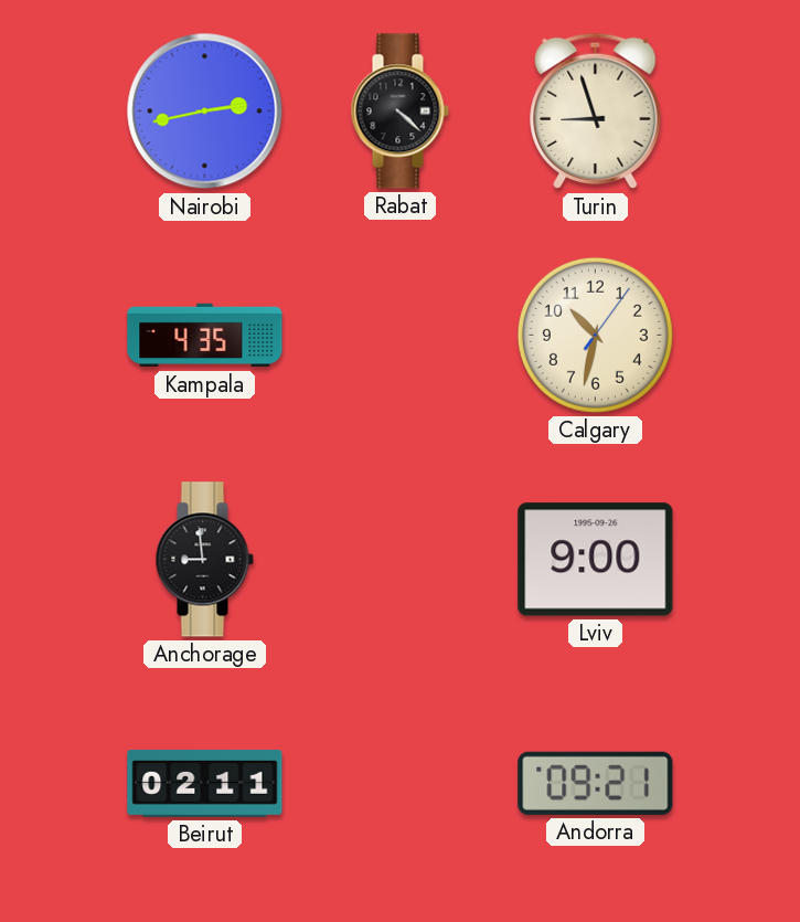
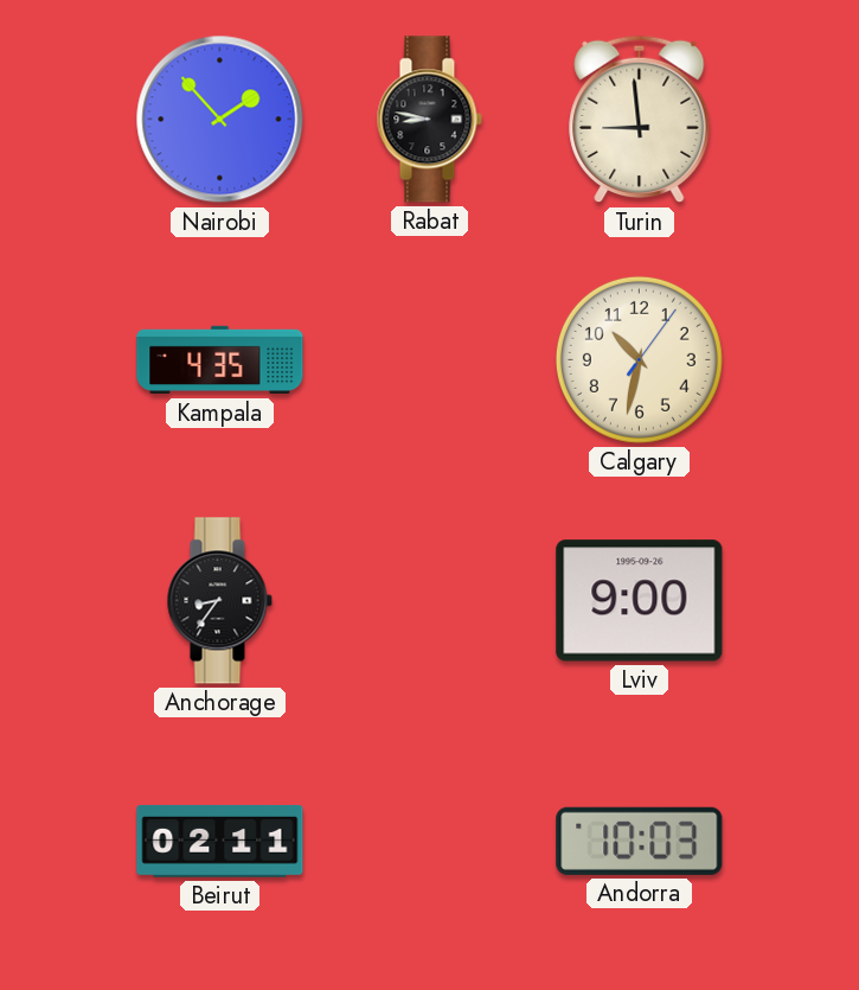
Nairobi: 2:43 -> 1:53
Rabat: 4:22 -> 8:47
Turin: 8:57 -> 8:59
Anchorage: 8:59 -> 8:36
Andorra: 09:21 -> 10:03
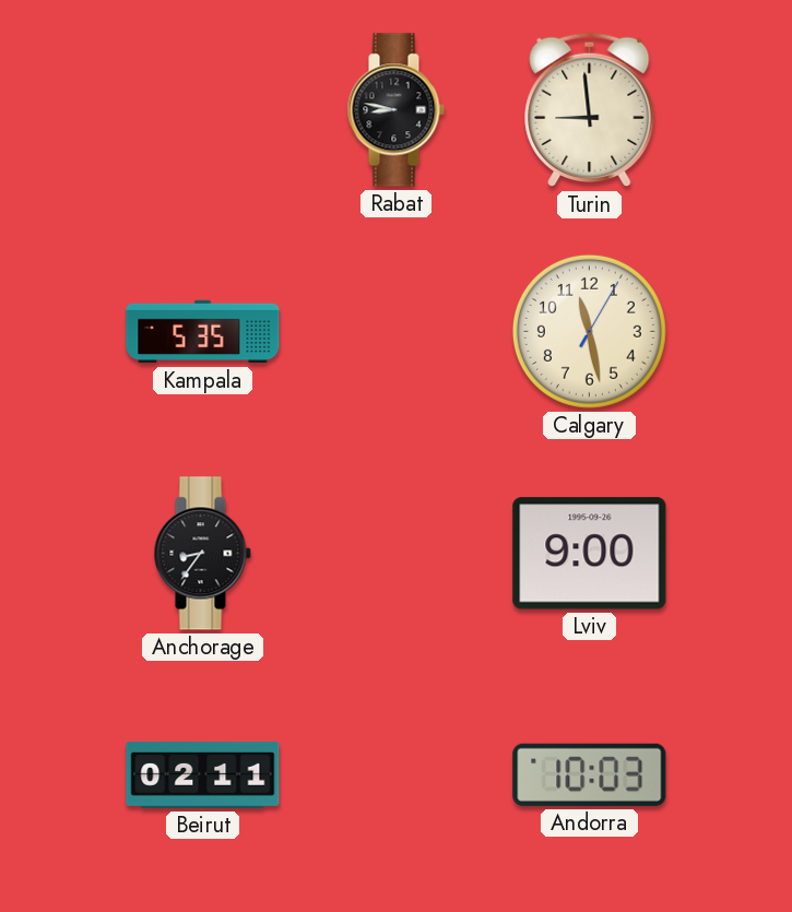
Nairobi: 1:53 -> none
Kampala: 4:35 -> 5:35
Calgary: 10:32 -> 11:28
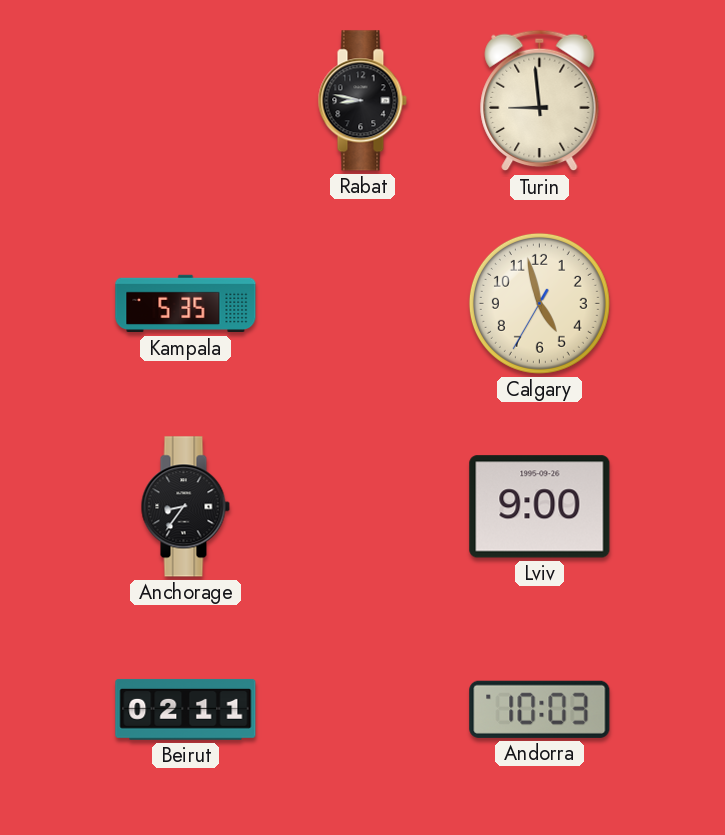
Calgary: 11:28 -> 4:57
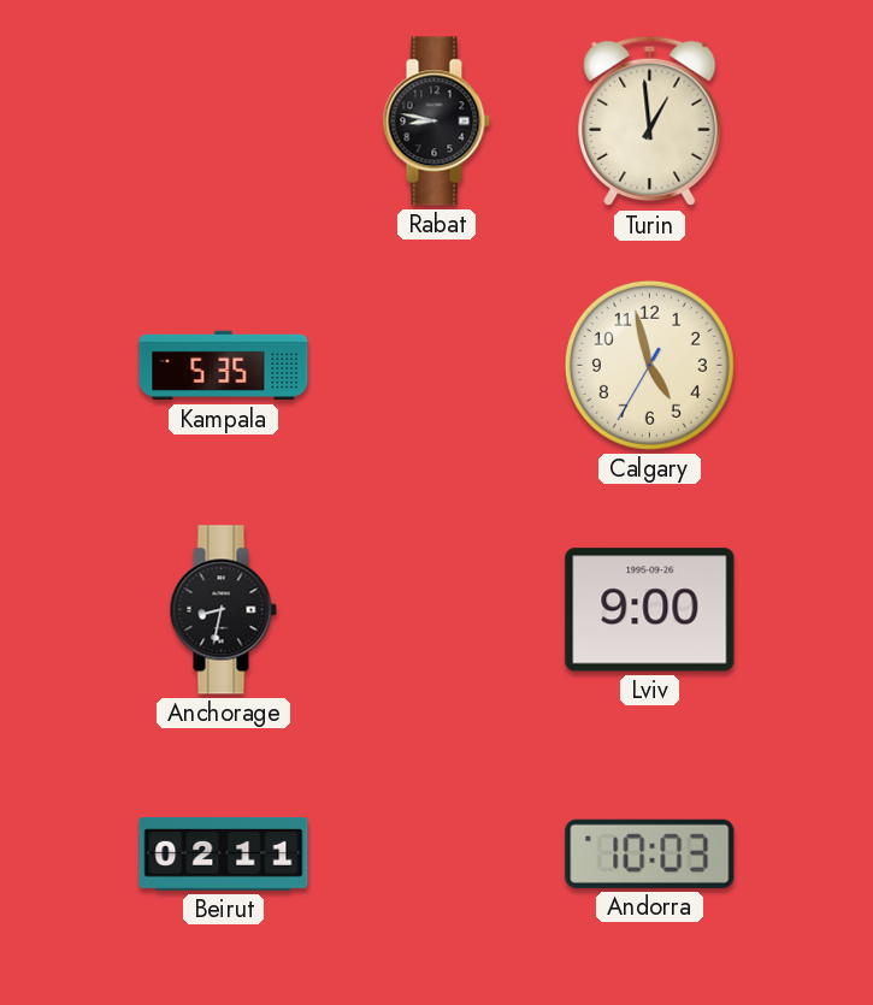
Turin: 8:59 -> 12:59
Anchorage: 8:36 -> 8:32
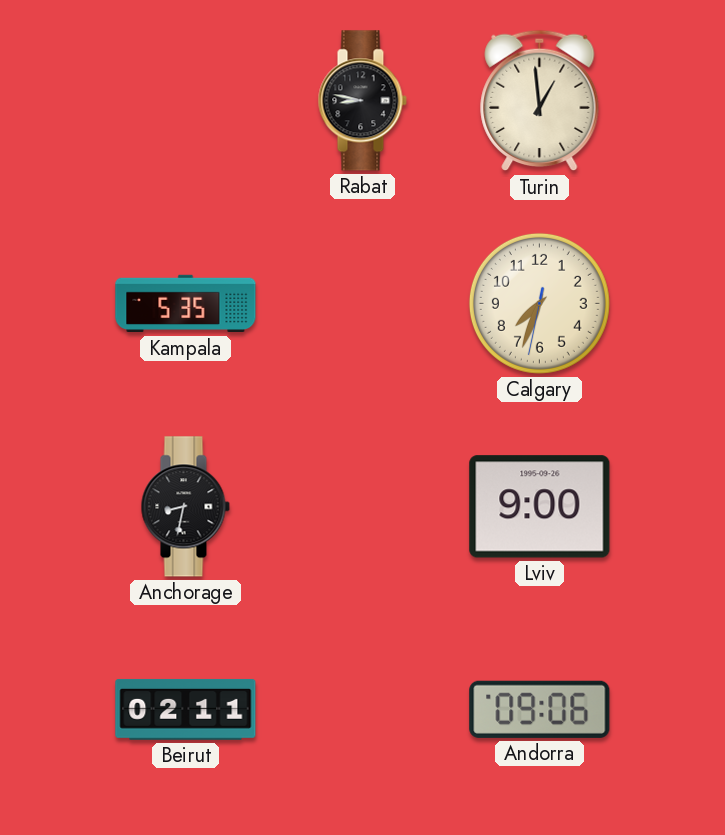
Calgary: 4:57 -> 7:33
Andorra: 10:03 -> 09:06
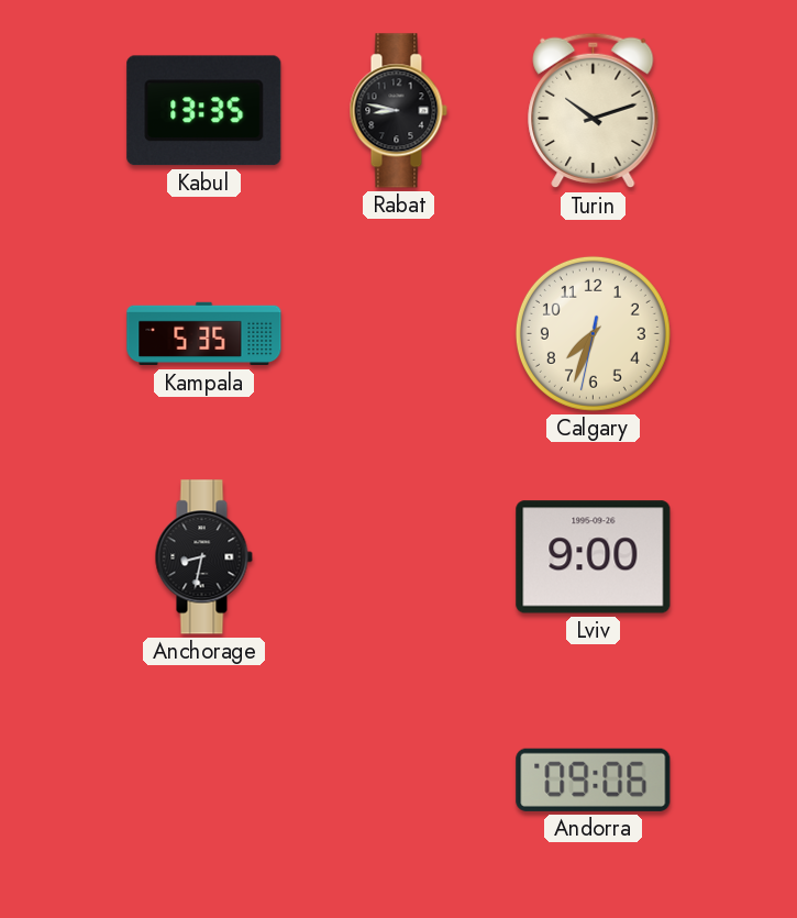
Kabul: none -> 13:35
Turin: 12:59 -> 10:12
Beirut: 02:11 -> none
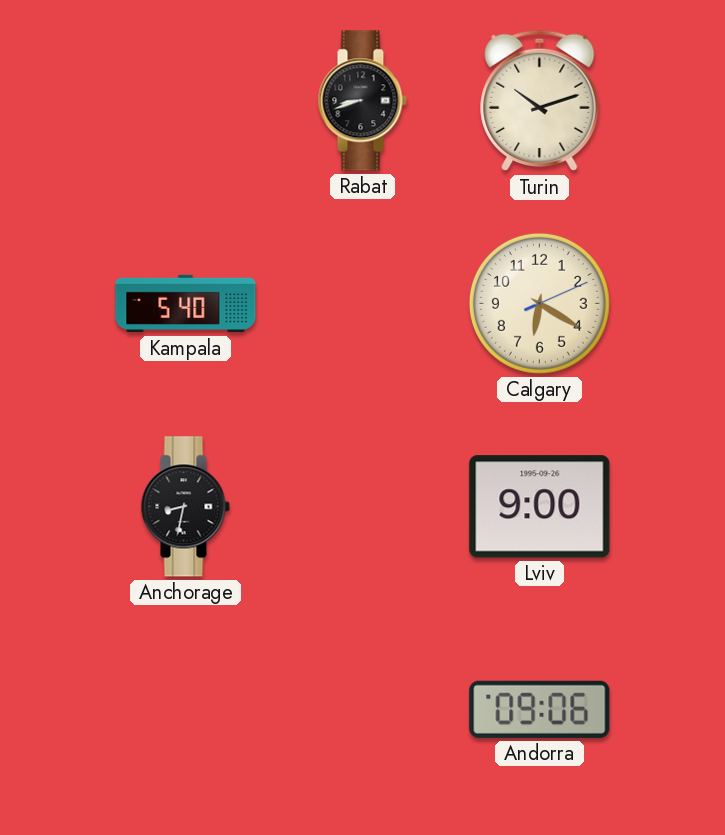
Kabul: 13:35 -> none
Rabat: 8:47 -> 8:42
Kampala: 5:35 -> 5:40
Calgary: 7:33 -> 6:20
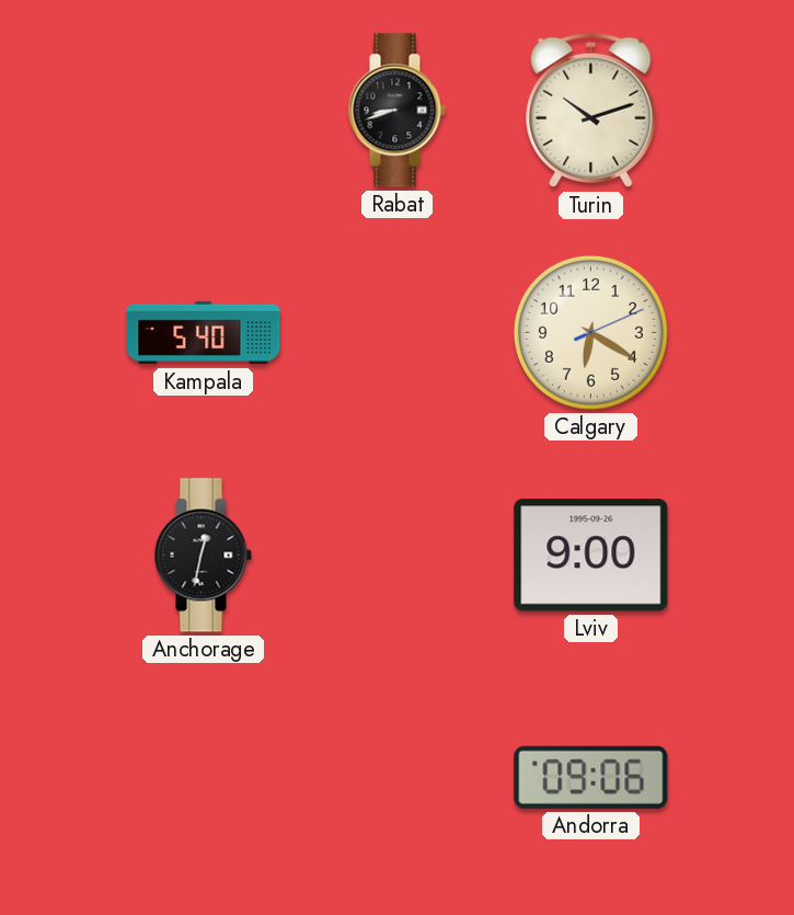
Anchorage: 8:32 -> 12:32
